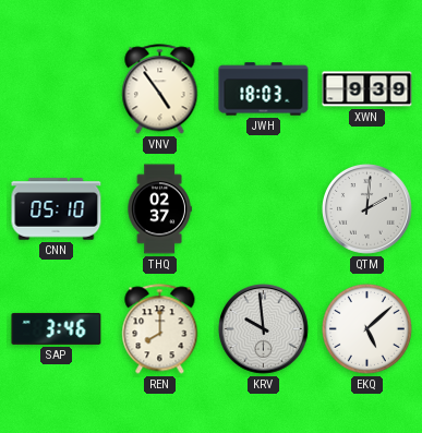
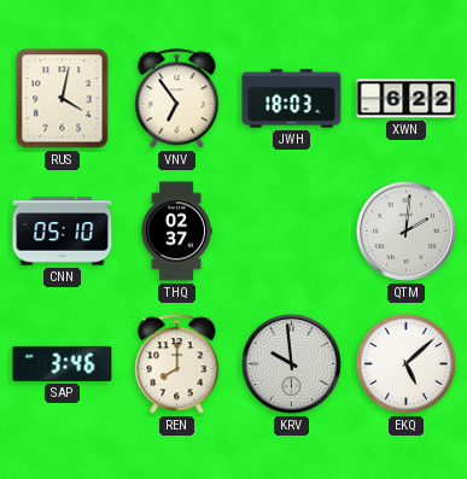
RUS: none -> 4:02
VNV: 4:54 -> 6:54
XWN: 9:39 -> 6:22
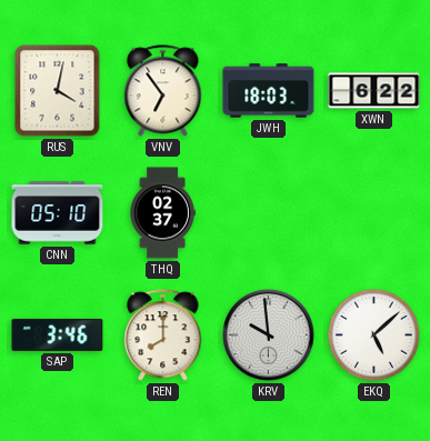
QTM: 2:01 -> none
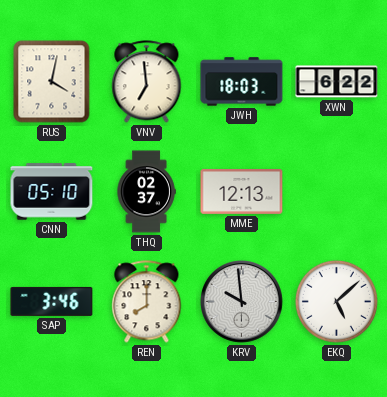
VNV: 6:54 -> 6:59
MME: none -> 12:13
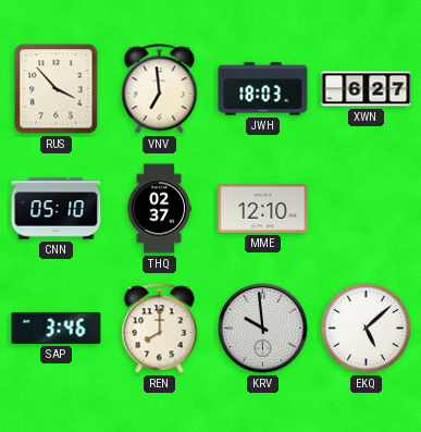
RUS: 4:02 -> 3:53
XWN: 6:22 -> 6:27
MME: 12:13 -> 12:10
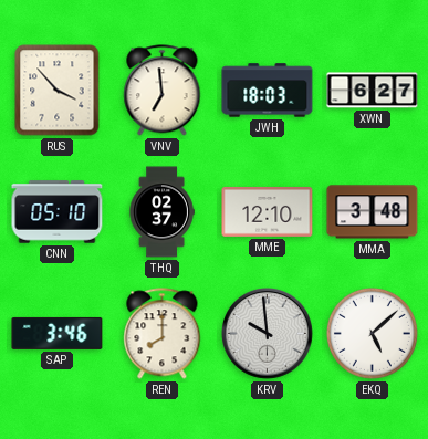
MMA: none -> 3:48
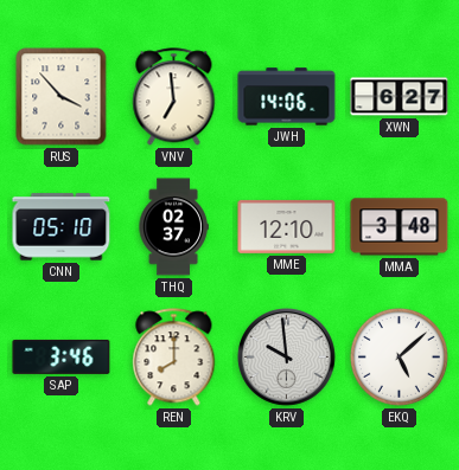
JWH: 18:03 -> 14:06
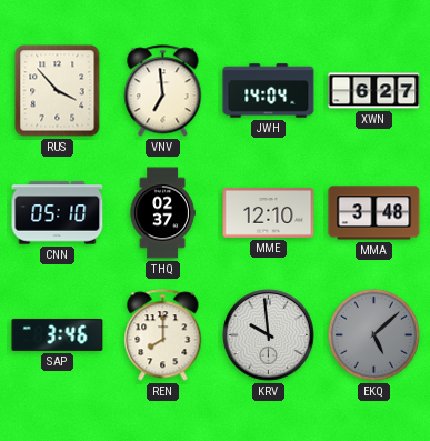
JWH: 14:06 -> 14:04
EKQ dial: white -> grey
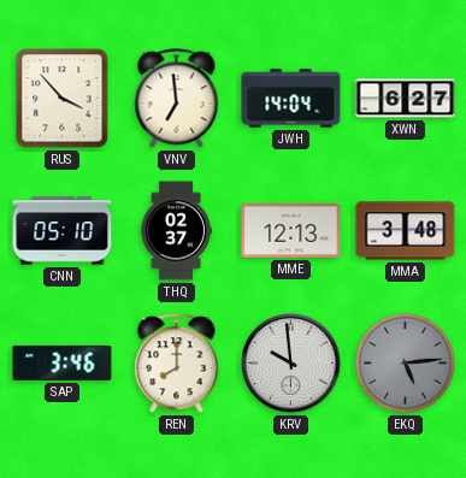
MME: 12:10 -> 12:13
EKQ: 5:08 -> 5:14
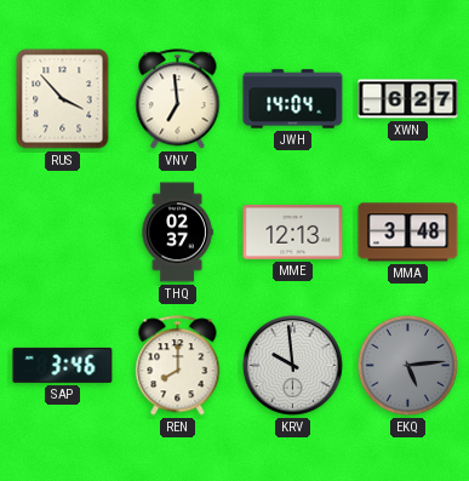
CNN: 05:10 -> none
